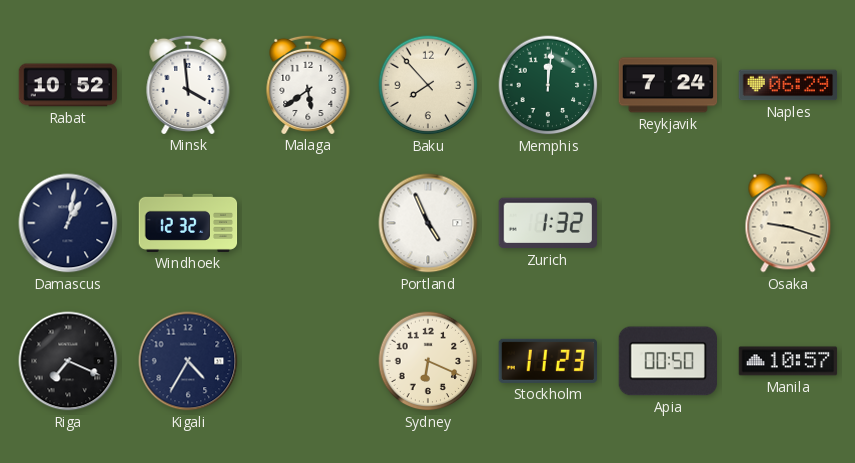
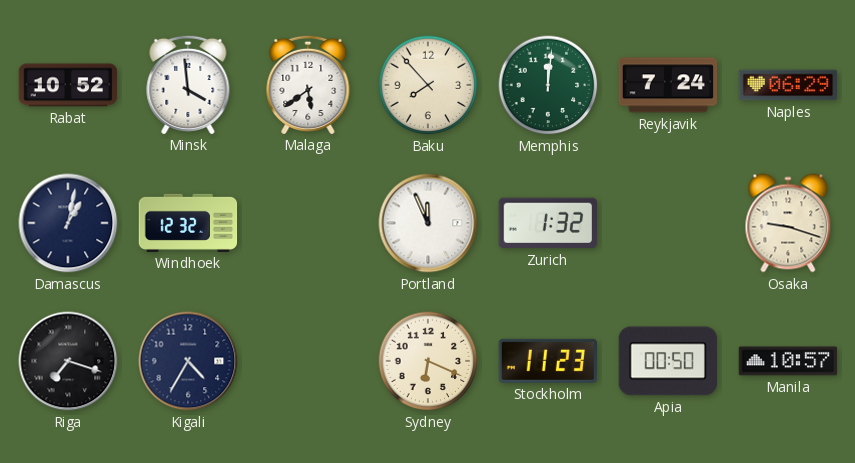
Portland: 4:56 -> 11:56
Riga: 7:19 -> 7:18
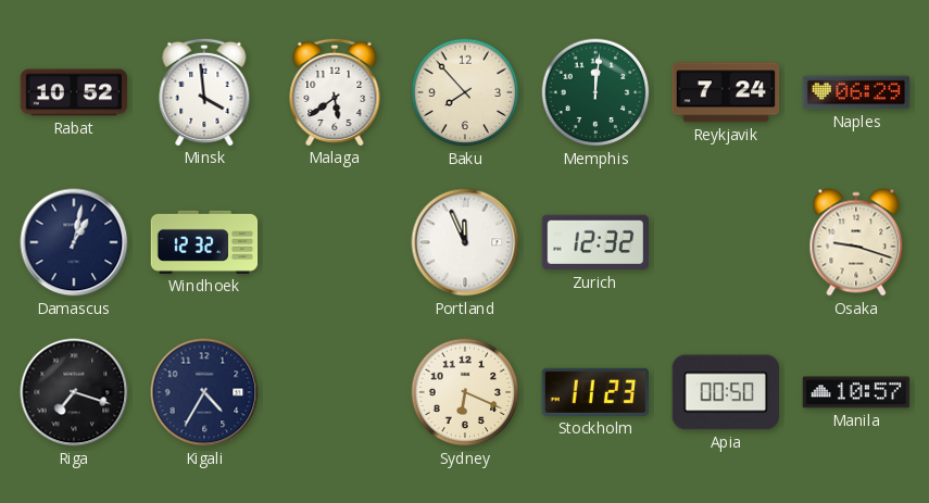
Zurich: 1:32 -> 12:32
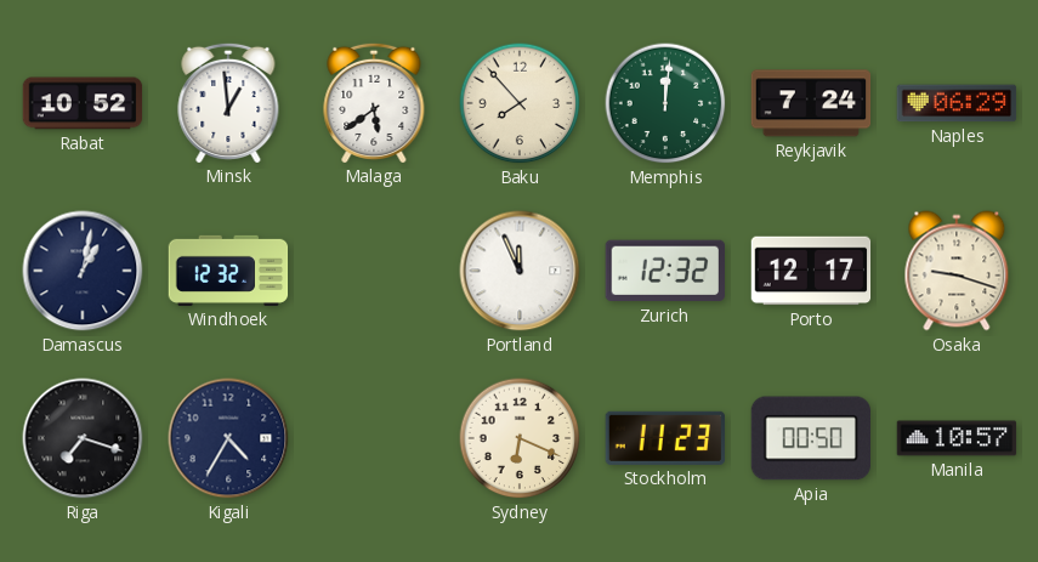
Minsk: 3:59 -> 12:59
Porto: none -> 12:17
